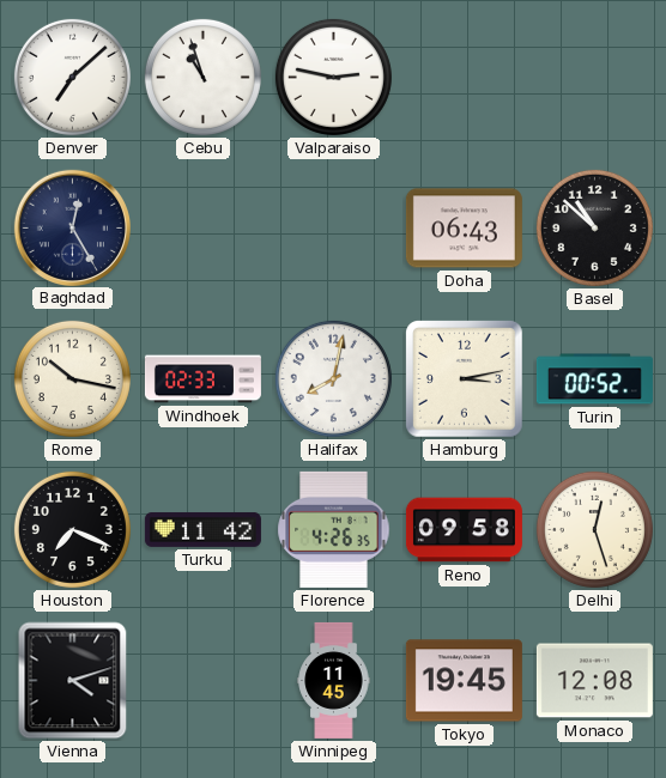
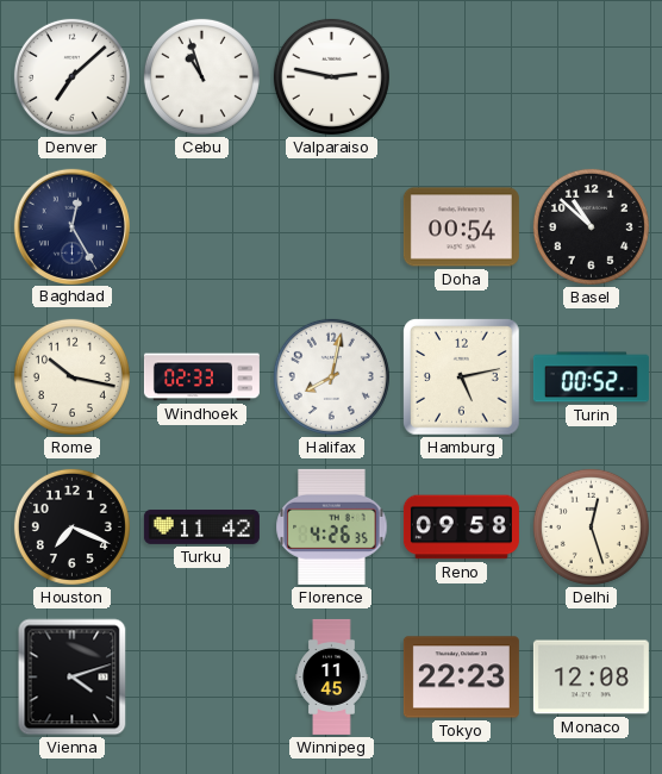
Doha: 06:43 -> 00:54
Hamburg: 3:13 -> 5:13
Tokyo: 19:45 -> 22:23
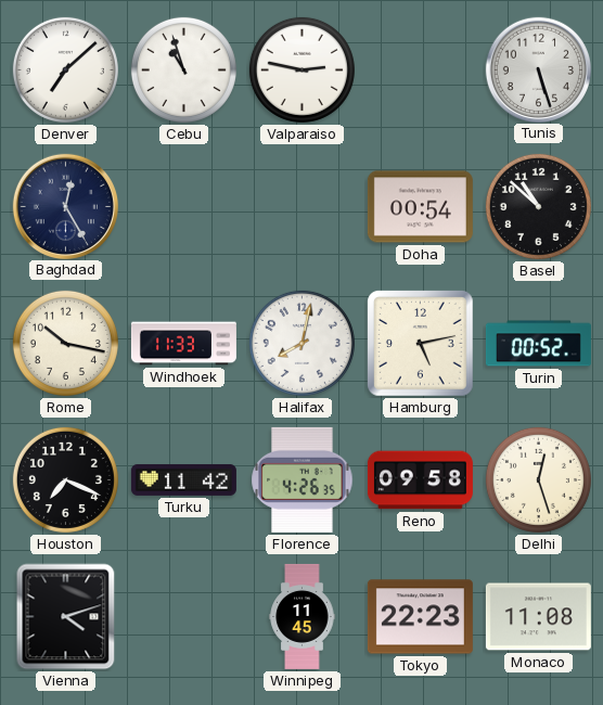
Tunis: none -> 5:27
Windhoek: 02:33 -> 11:33
Monaco: 12:08 -> 11:08
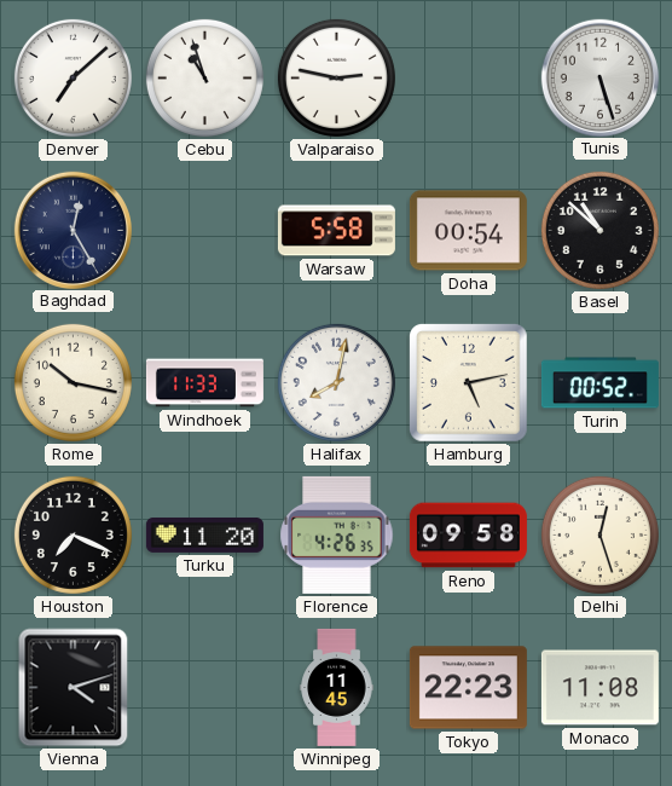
Warsaw: none -> 5:58
Turku: 11:42 -> 11:20
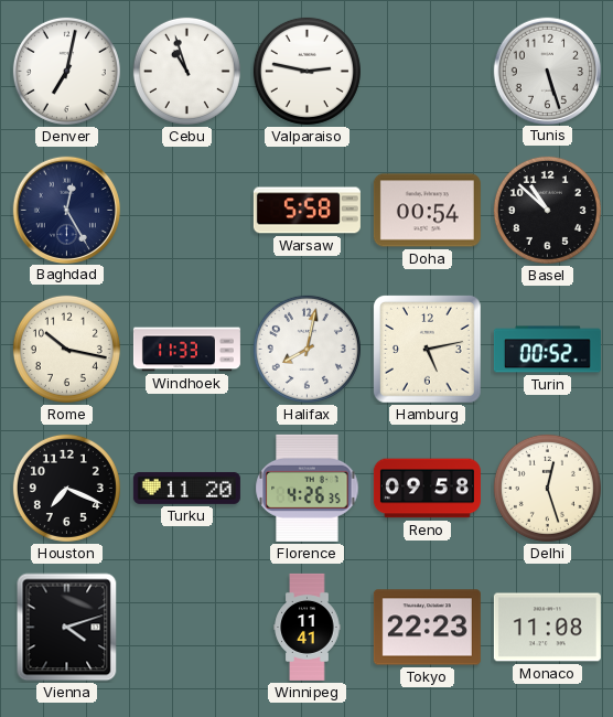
Denver: 7:08 -> 7:02
Winnipeg: 11:45 -> 11:41
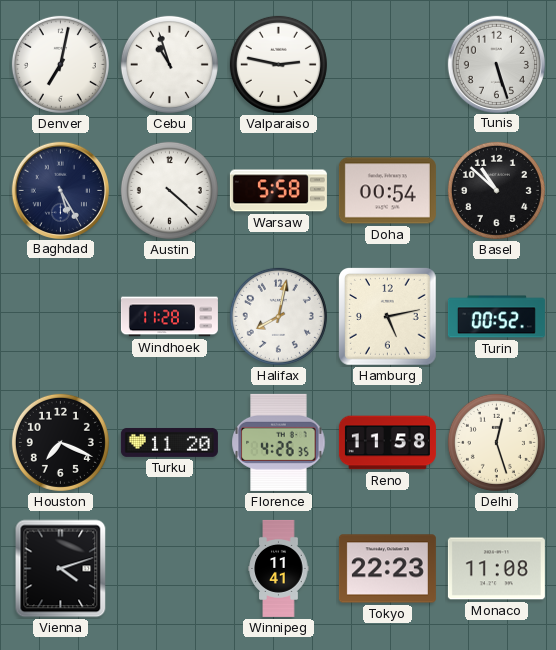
Baghdad: 12:25 -> 5:25
Austin: none -> 4:22
Rome: 10:17 -> none
Windhoek: 11:33 -> 11:28
Reno: 09:58 -> 11:58
